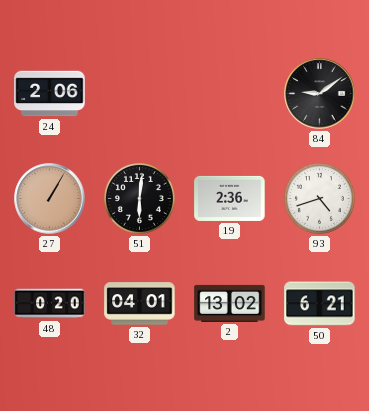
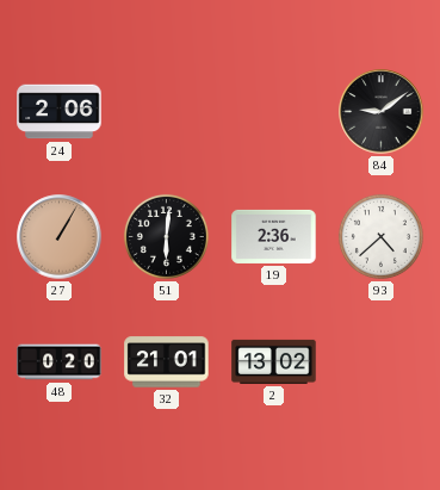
93: 4:42 -> 4:38
32: 04:01 -> 21:01
50: 6:21 -> none
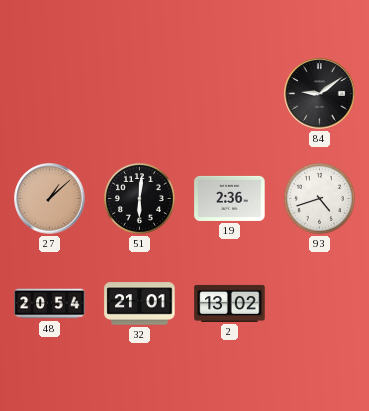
24: 2:06 -> none
27: 1:05 -> 1:08
93: 4:38 -> 4:42
48: 0:20 -> 20:54
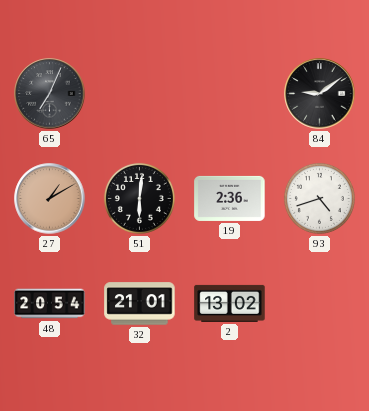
65: none -> 7:04
27: 1:08 -> 1:10
